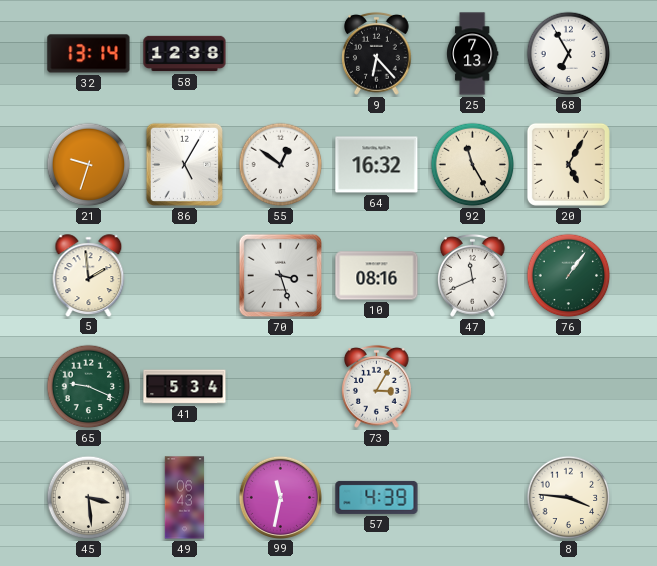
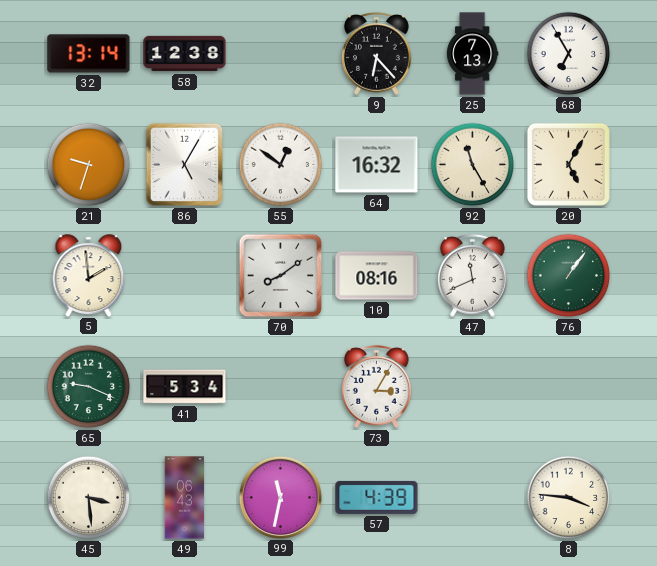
70: 3:27 -> 8:09
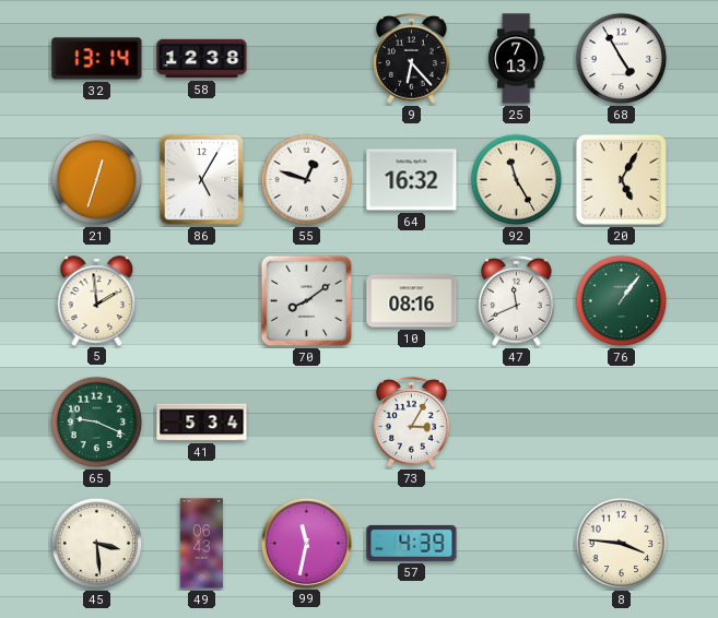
68: 6:55 -> 4:55
21: 9:33 -> 12:33
55: 12:51 -> 12:48
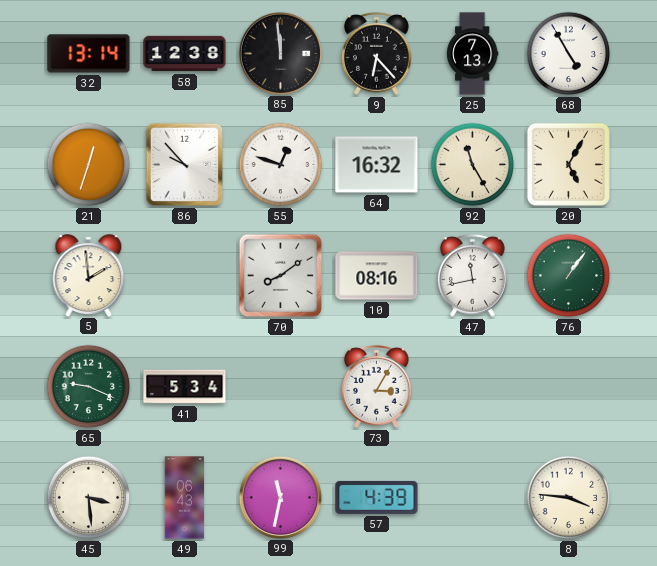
85: none -> 11:59
86: 5:05 -> 9:53
47: 11:41 -> 11:43
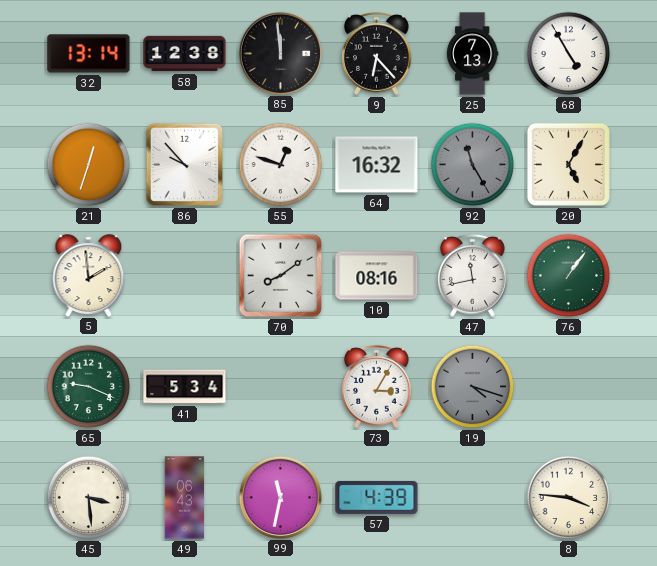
92 dial: cream -> grey
19: none -> 4:18
